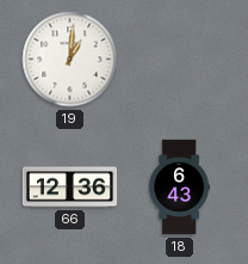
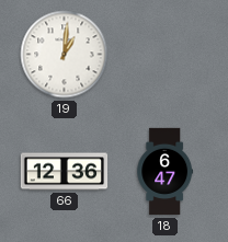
18: 6:43 -> 6:47
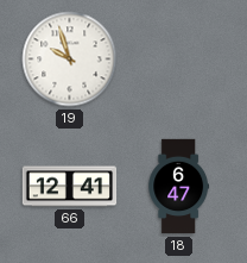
19: 1:01 -> 9:57
66: 12:36 -> 12:41
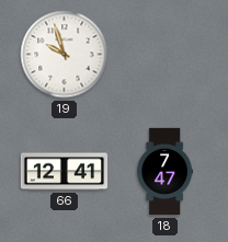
18: 6:47 -> 7:47
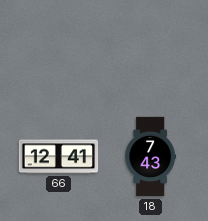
19: 9:57 -> none
18: 7:47 -> 7:43
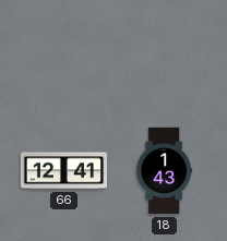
18: 7:43 -> 1:43
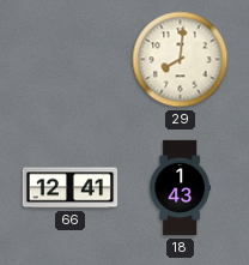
29: none -> 8:01
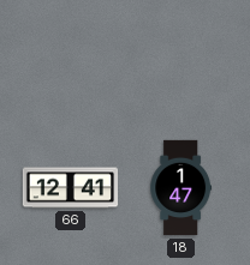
29: 8:01 -> none
18: 1:43 -> 1:47
